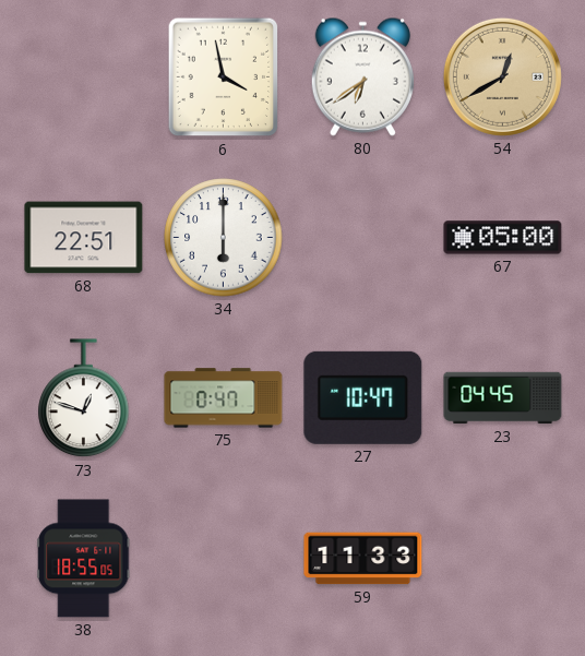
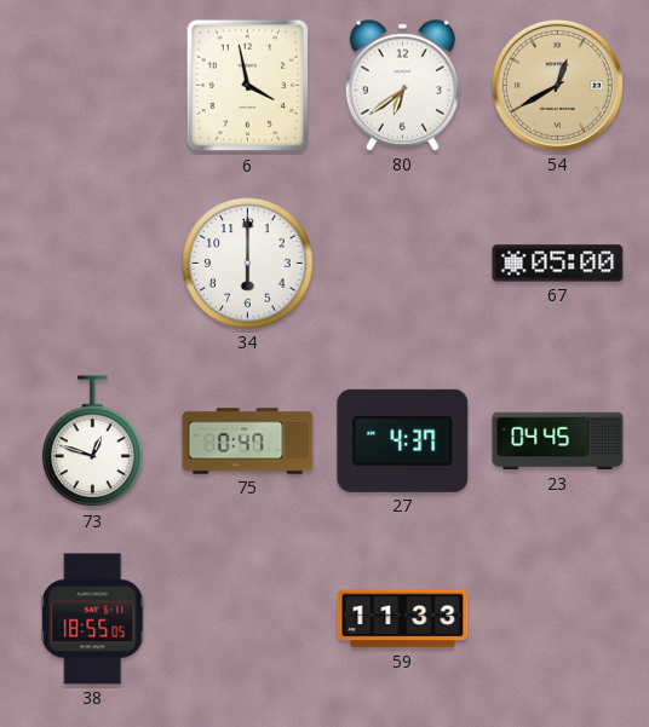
68: 22:51 -> none
27: 10:47 -> 4:37
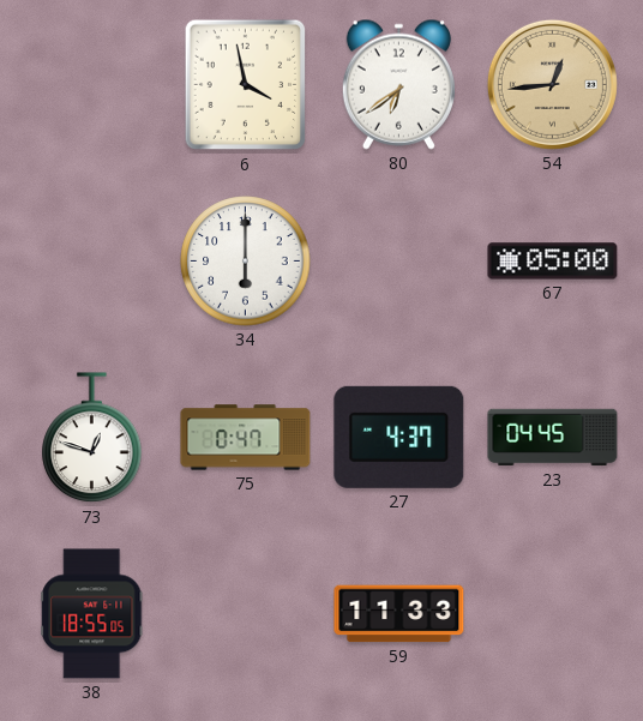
54: 12:40 -> 12:44
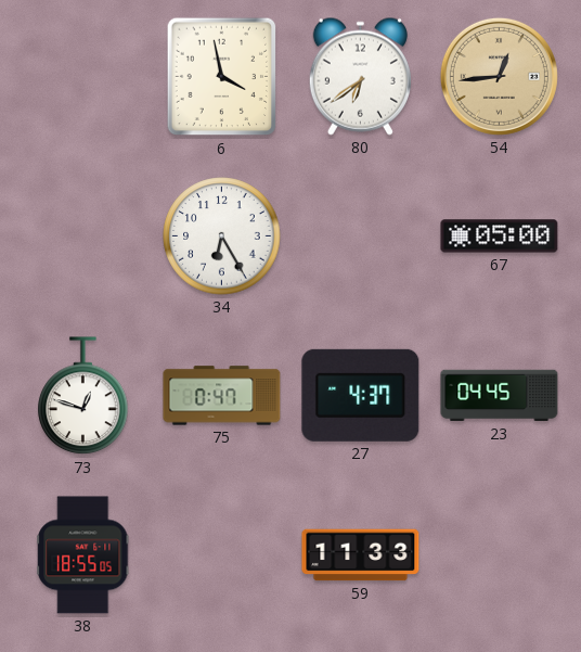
34: 6:00 -> 6:25
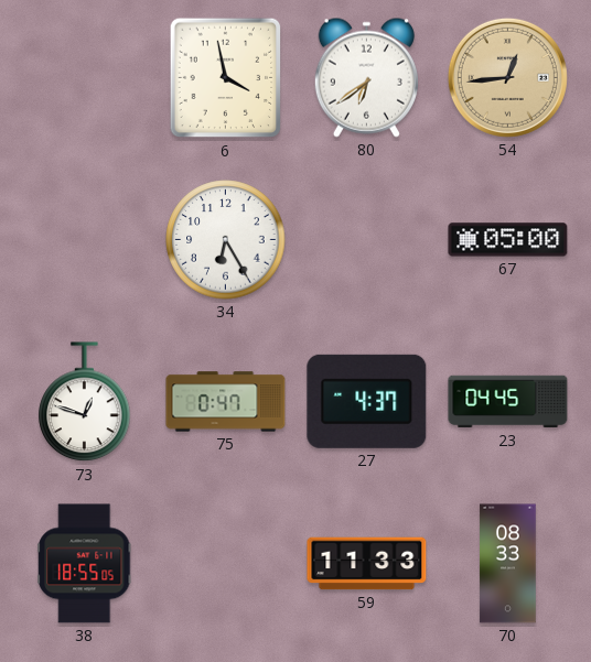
70: none -> 08:33
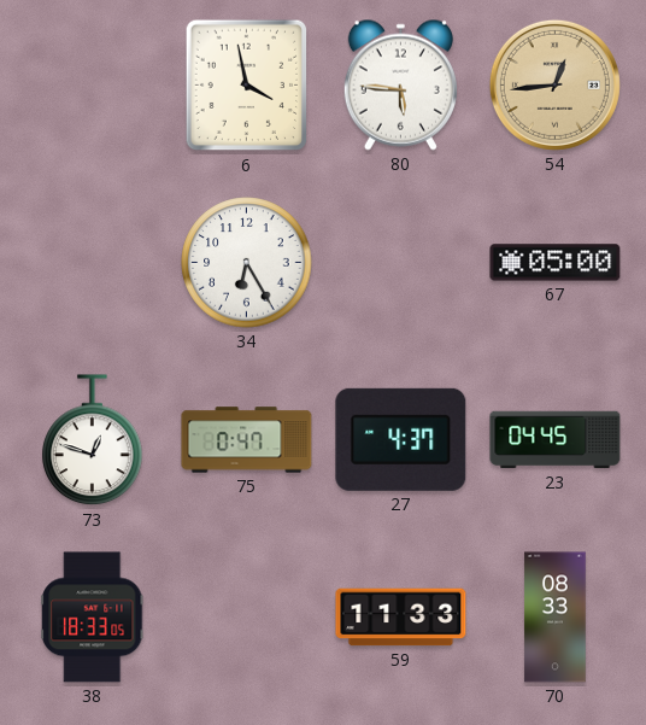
80: 6:39 -> 5:46
38: 18:55 -> 18:33
